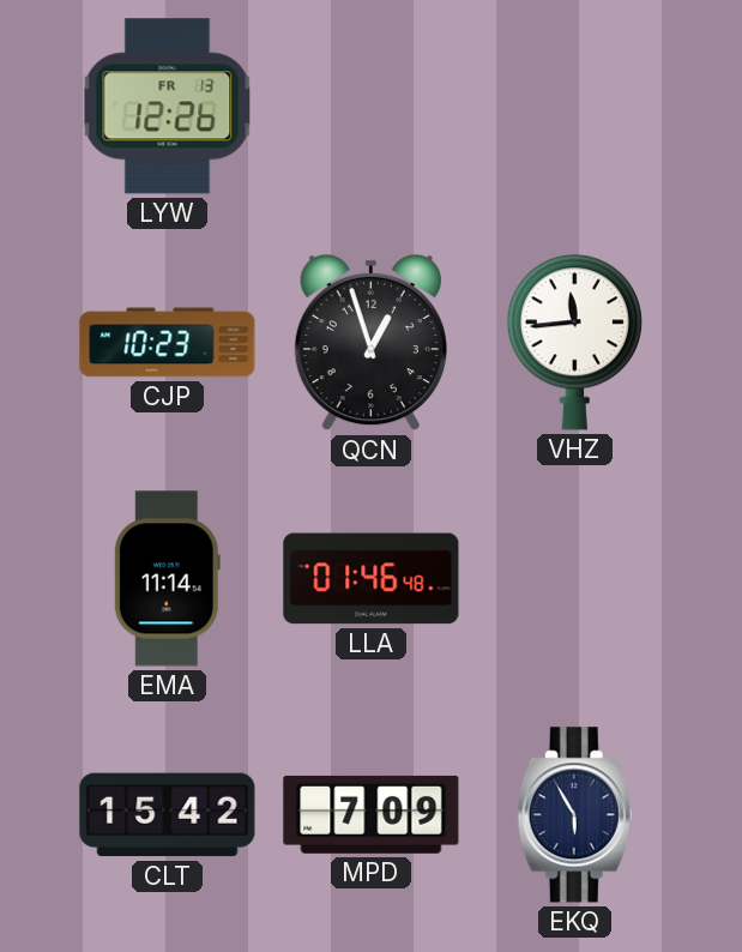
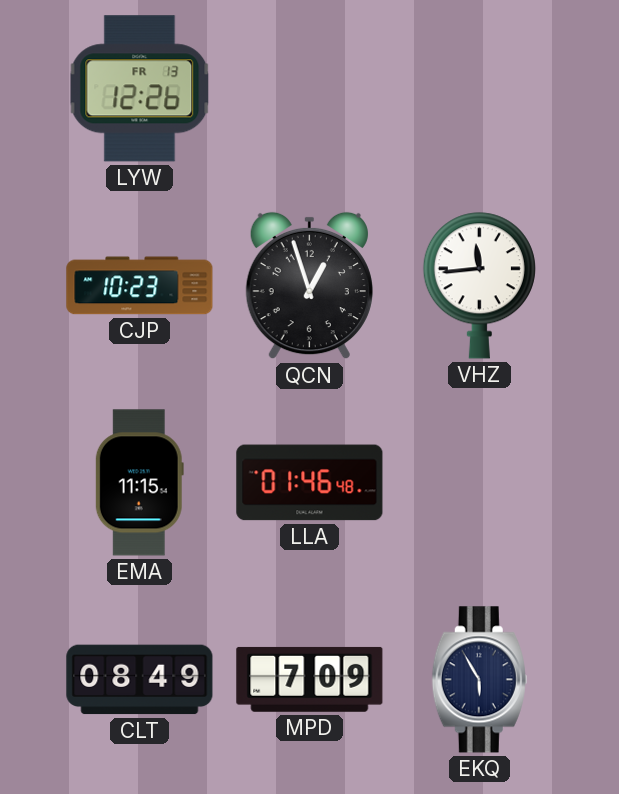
EMA: 11:14 -> 11:15
CLT: 15:42 -> 08:49
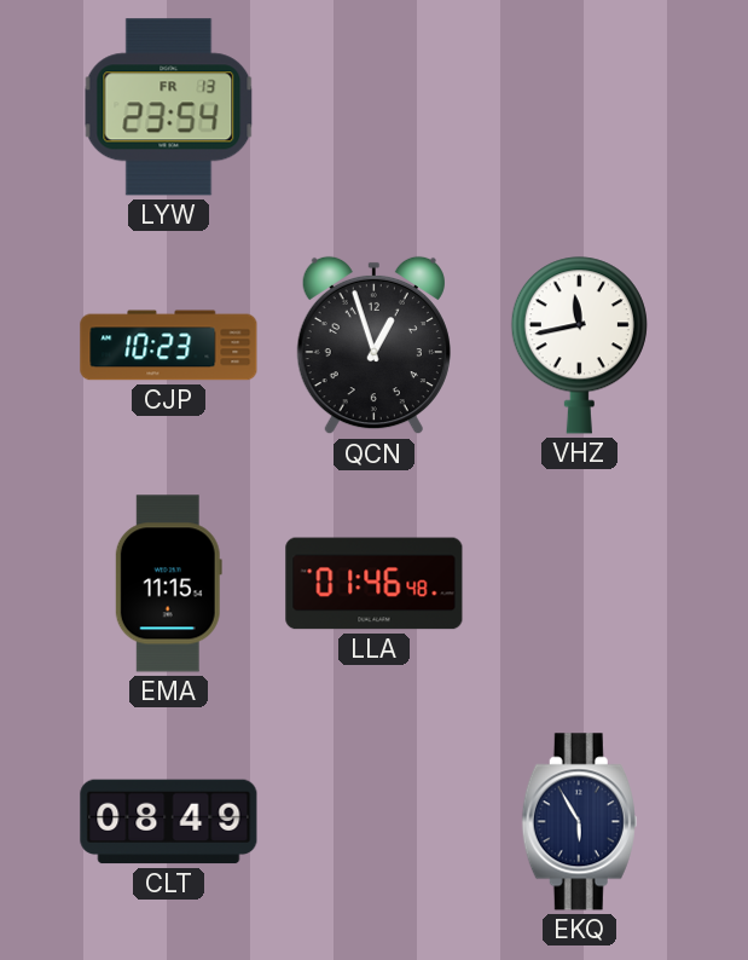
LYW: 12:26 -> 23:54
VHZ: 11:44 -> 11:43
MPD: 7:09 -> none
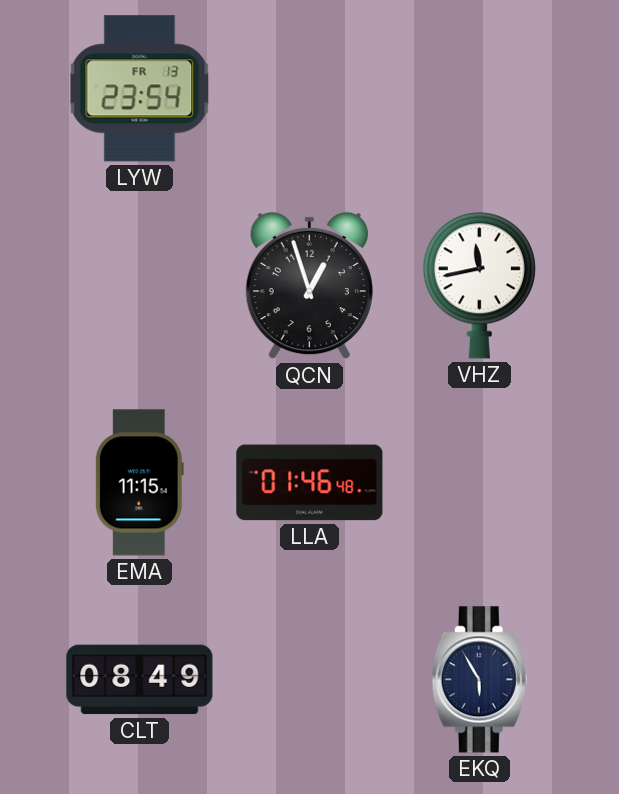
CJP: 10:23 -> none
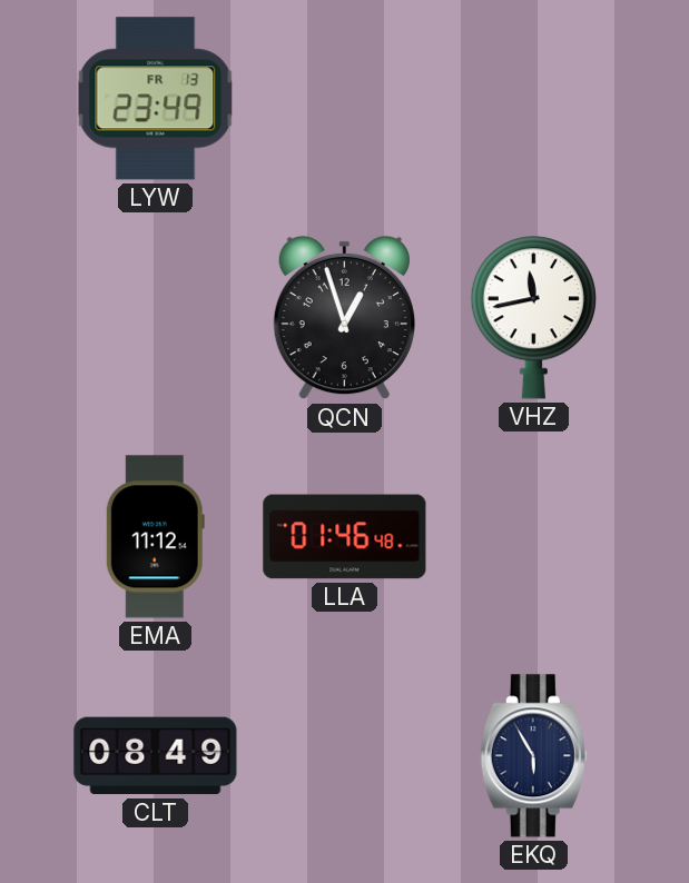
LYW: 23:54 -> 23:49
EMA: 11:15 -> 11:12
